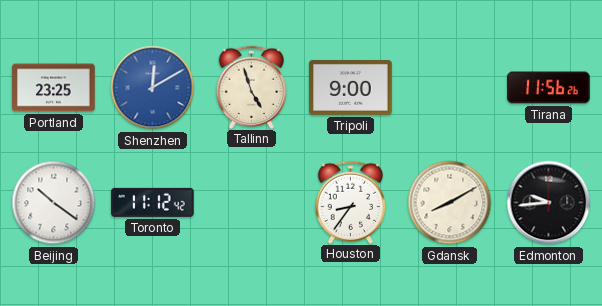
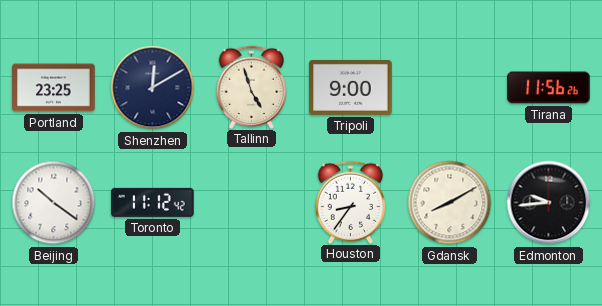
Shenzhen dial: blue -> navy
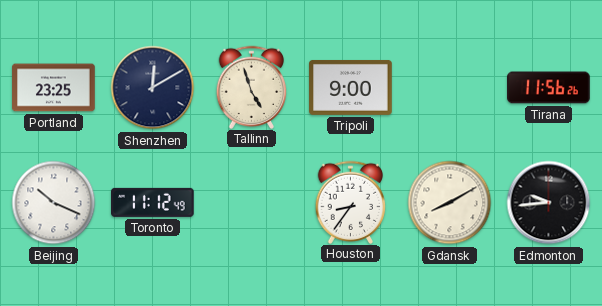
Beijing: 10:21 -> 10:19
Toronto: 11:12:42 -> 11:12:49
